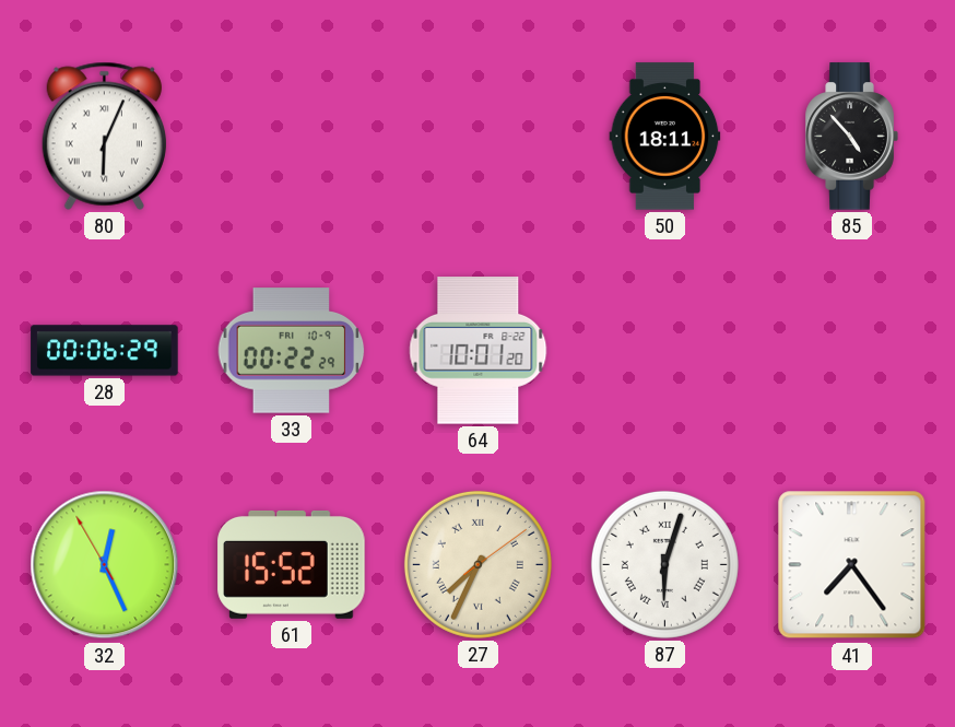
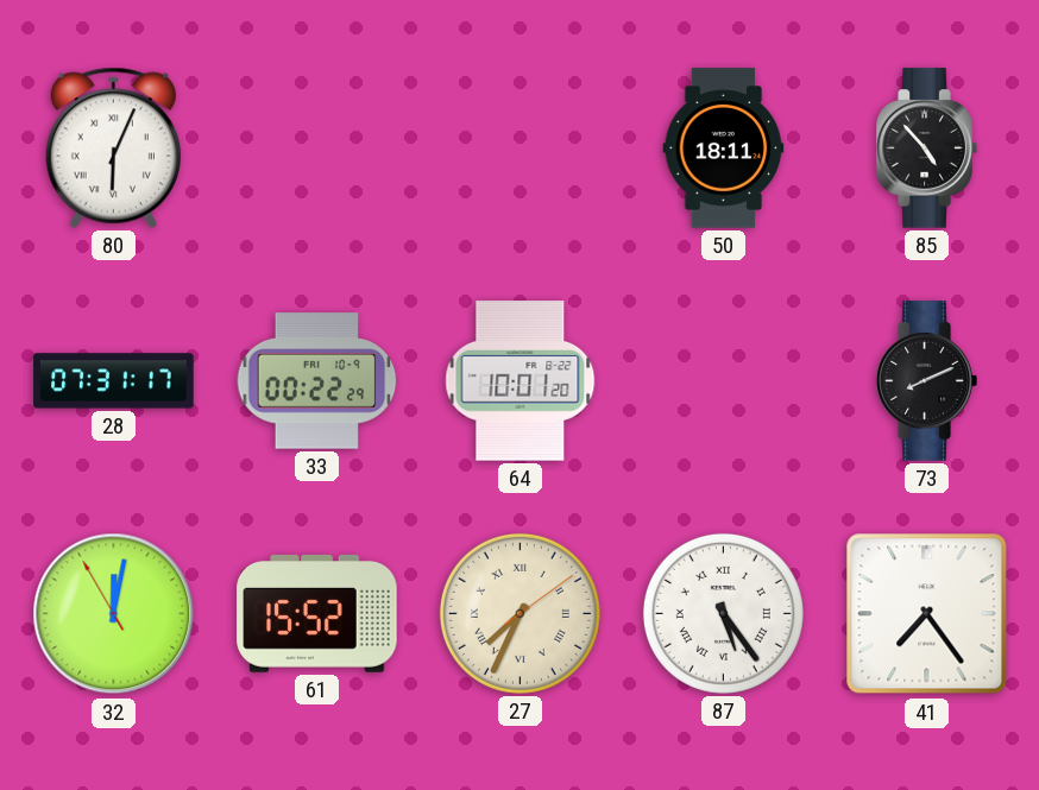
28: 00:06 -> 07:31
73: none -> 8:11
32: 12:25 -> 12:01
87: 6:03 -> 5:24
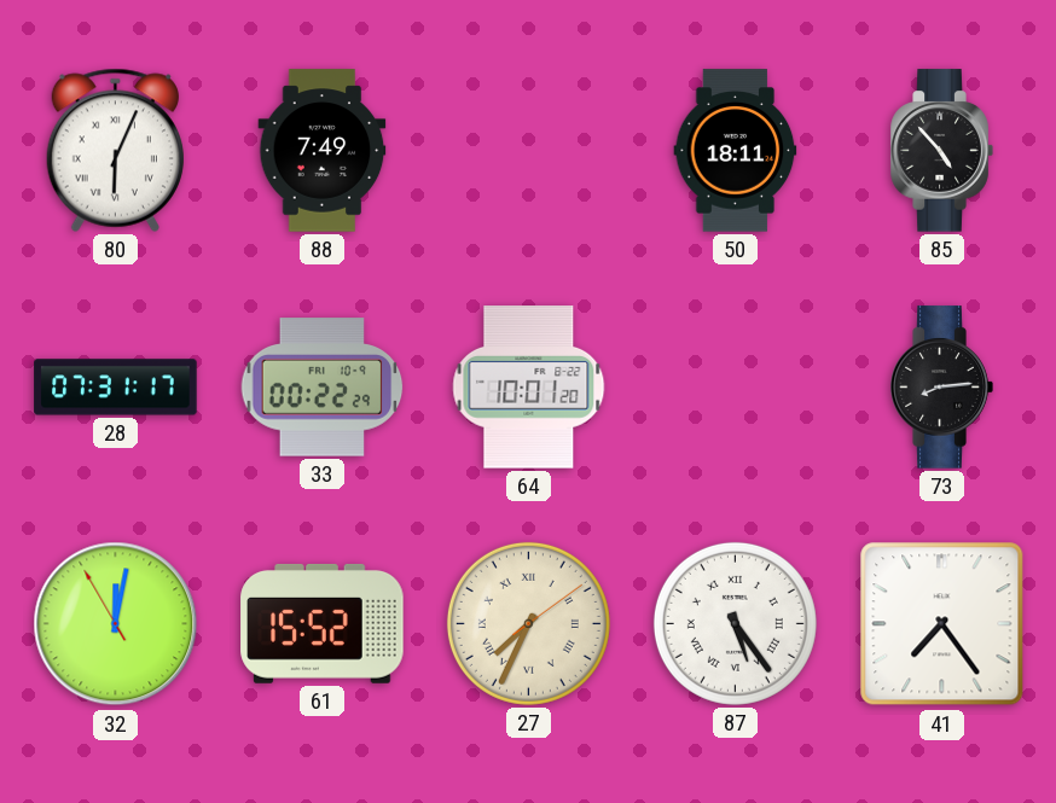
88: none -> 7:49
73: 8:11 -> 8:14
